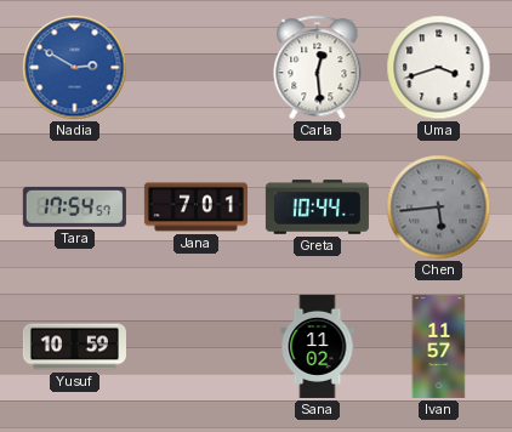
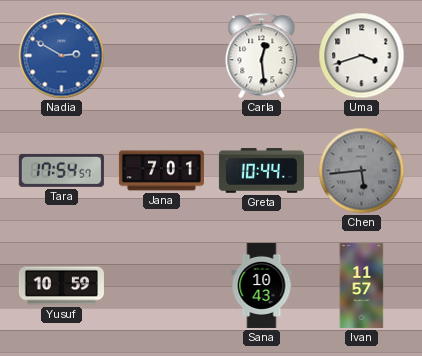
Sana: 11:02 -> 10:43
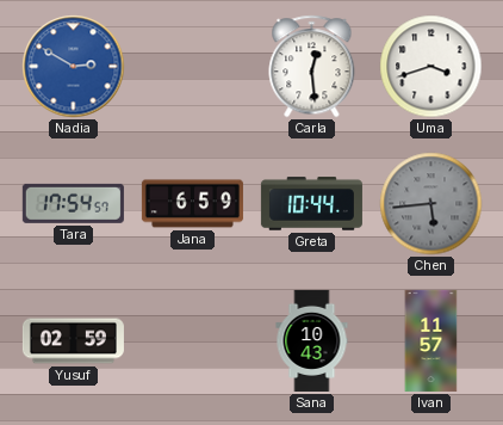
Jana: 7:01 -> 6:59
Yusuf: 10:59 -> 02:59
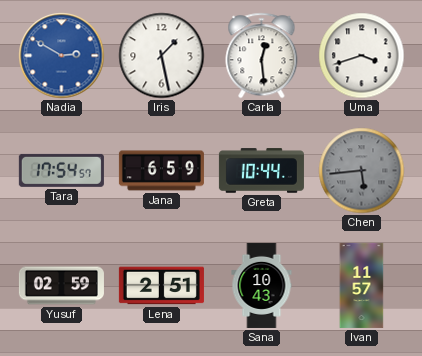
Iris: none -> 1:28
Lena: none -> 2:51
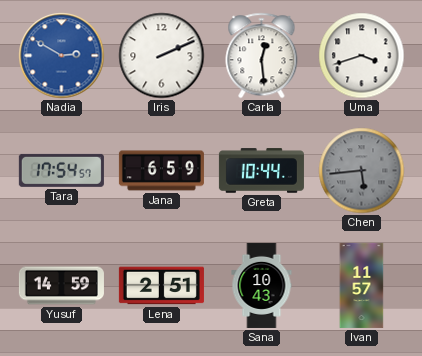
Iris: 1:28 -> 2:11
Yusuf: 02:59 -> 14:59
